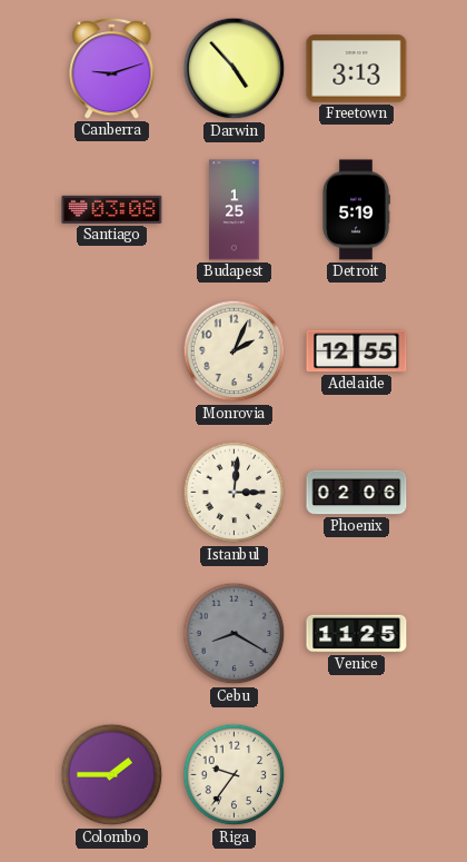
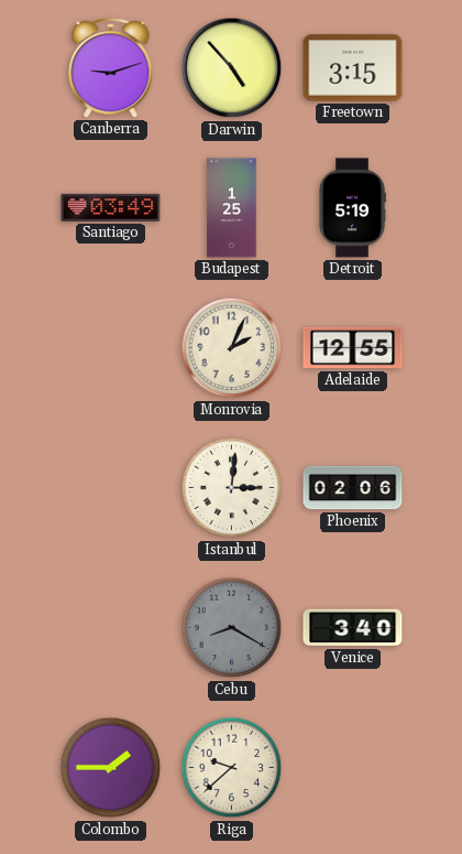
Freetown: 3:13 -> 3:15
Santiago: 03:08 -> 03:49
Venice: 11:25 -> 3:40
Riga: 9:36 -> 9:38
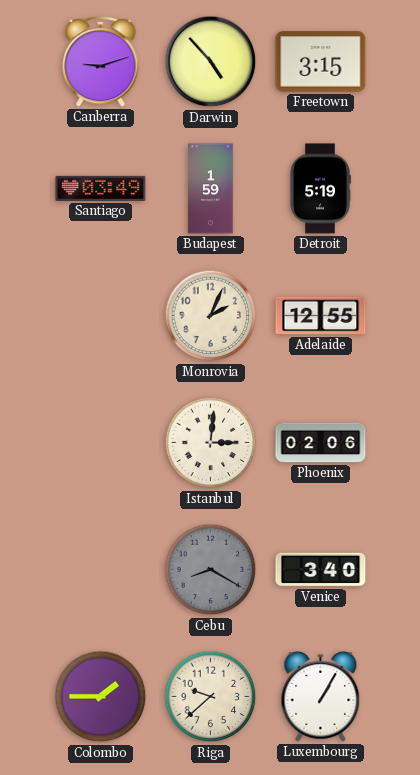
Budapest: 1:25 -> 1:59
Luxembourg: none -> 1:05
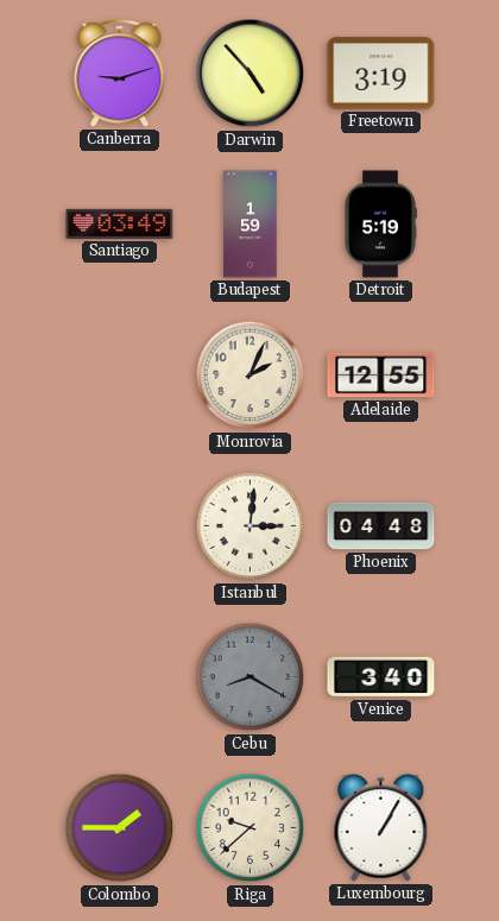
Freetown: 3:15 -> 3:19
Phoenix: 02:06 -> 04:48
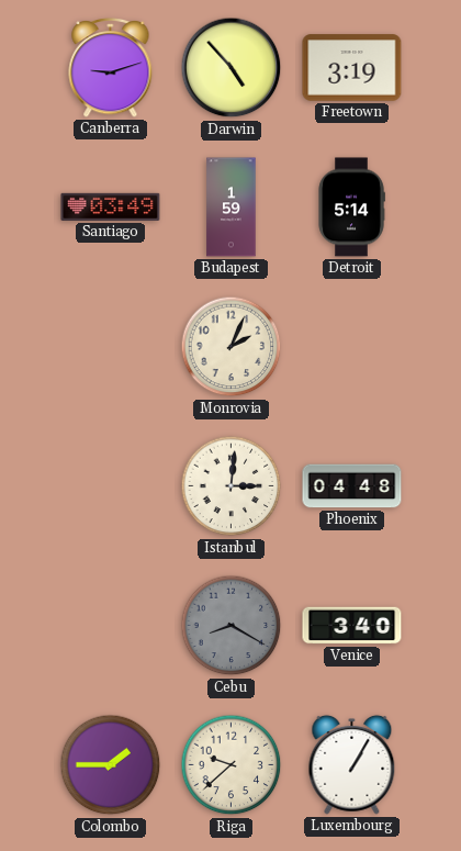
Detroit: 5:19 -> 5:14
Adelaide: 12:55 -> none
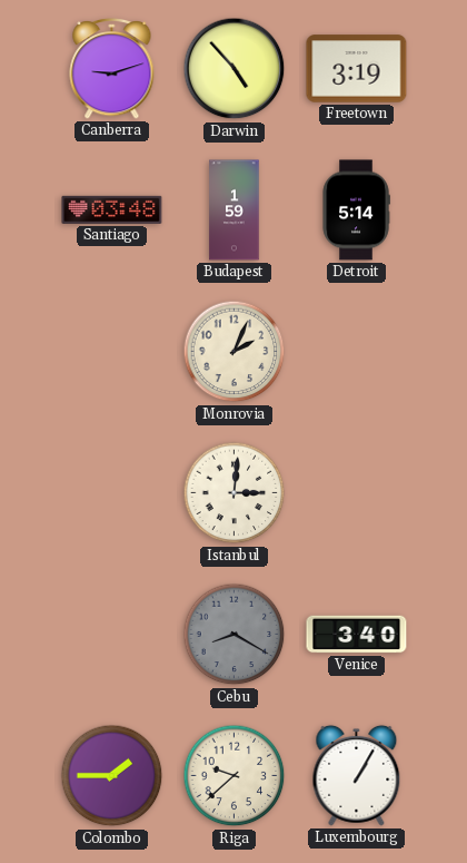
Santiago: 03:49 -> 03:48
Phoenix: 04:48 -> none
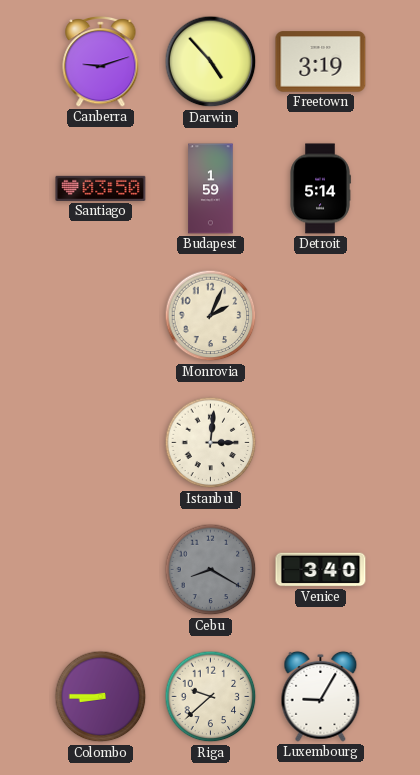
Santiago: 03:48 -> 03:50
Colombo: 1:45 -> 8:45
Luxembourg: 1:05 -> 9:05
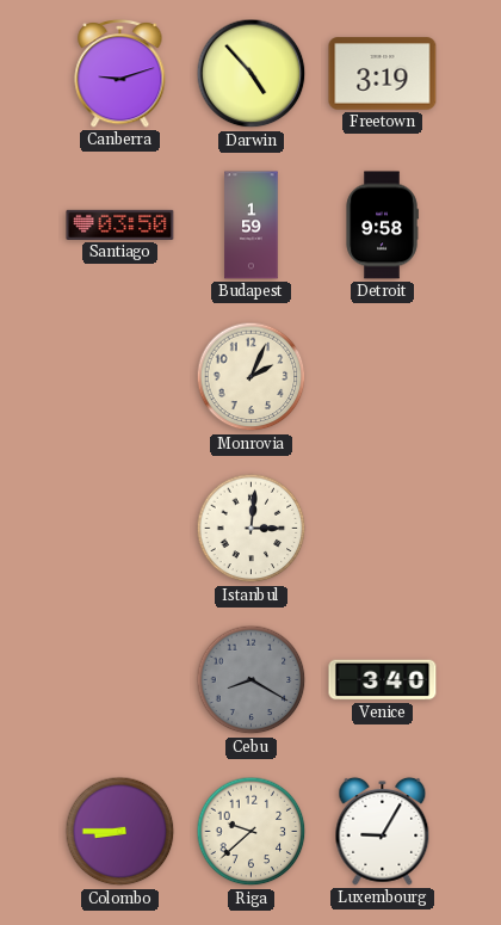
Detroit: 5:14 -> 9:58
